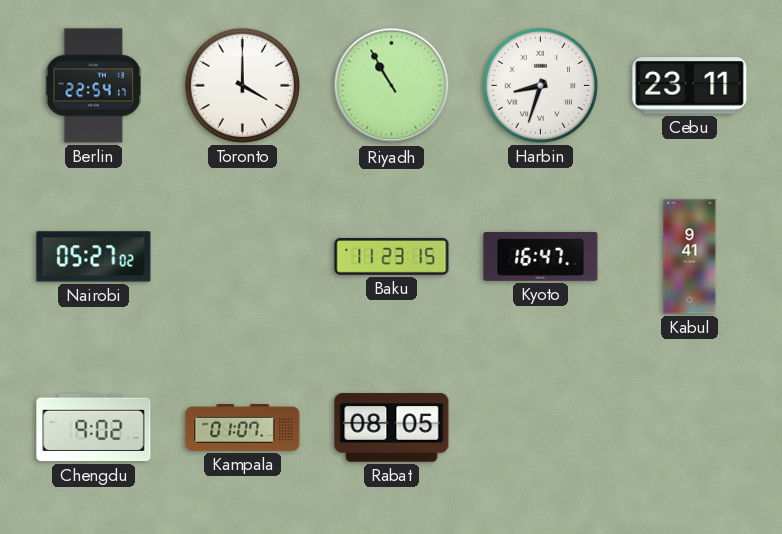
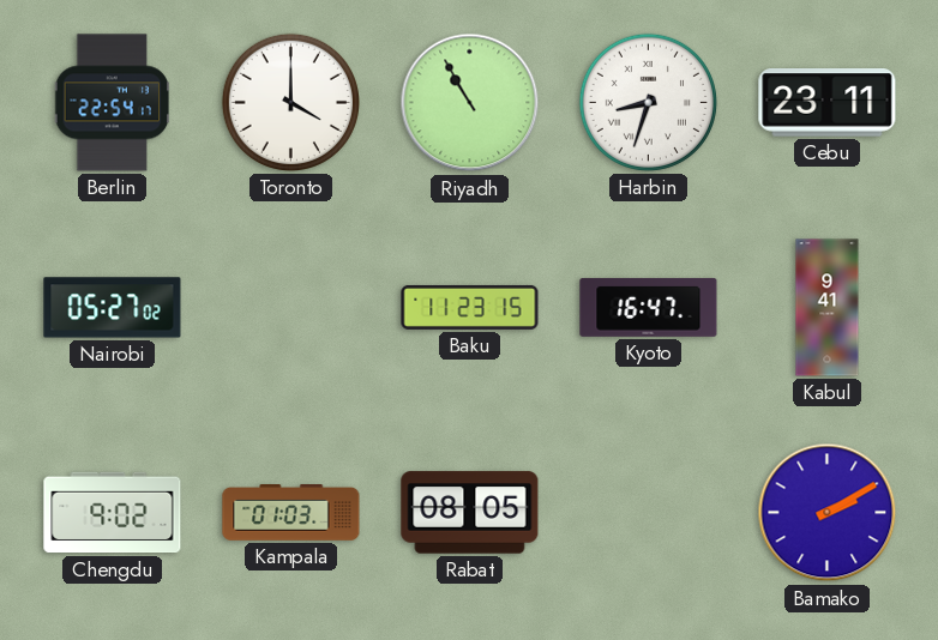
Kampala: 01:07 -> 01:03
Bamako: none -> 2:10
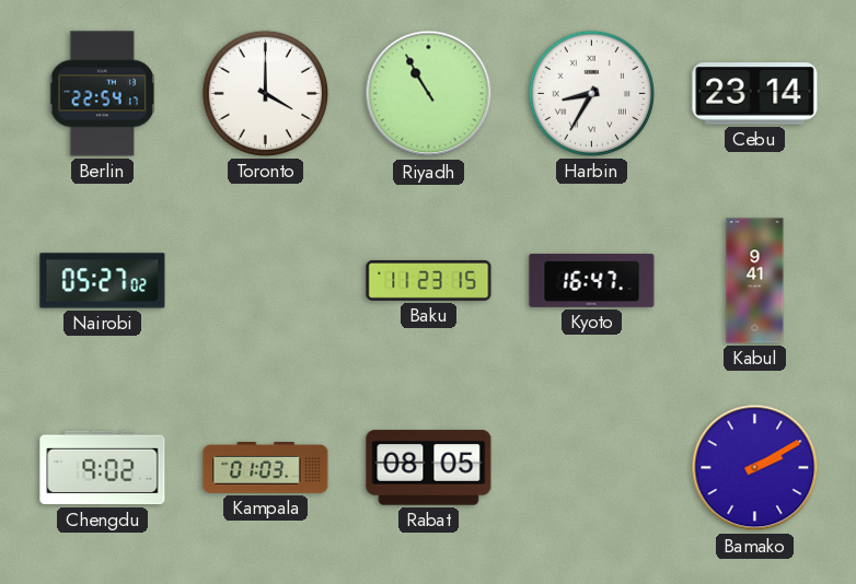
Harbin: 8:33 -> 8:35
Cebu: 23:11 -> 23:14
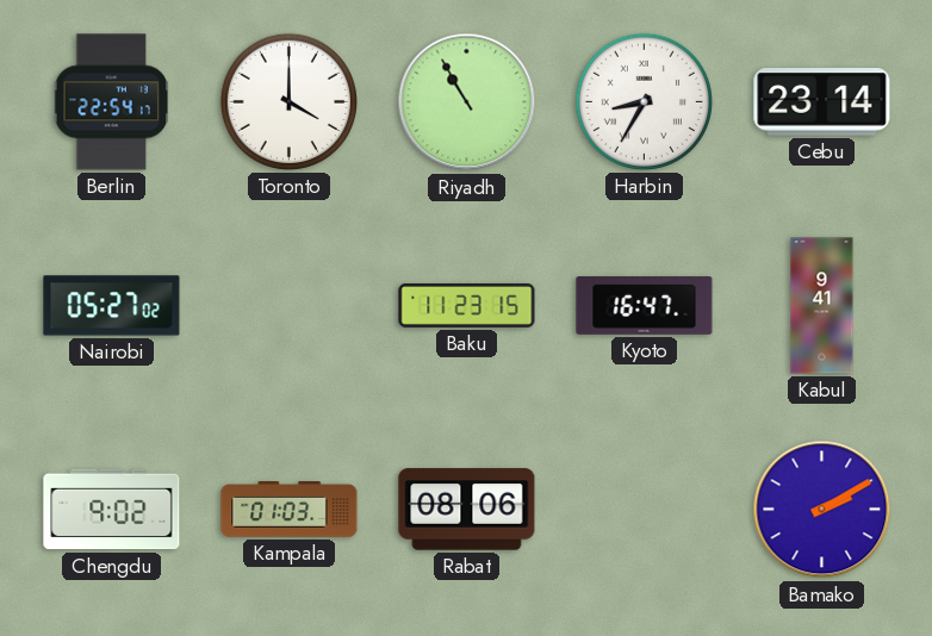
Rabat: 08:05 -> 08:06
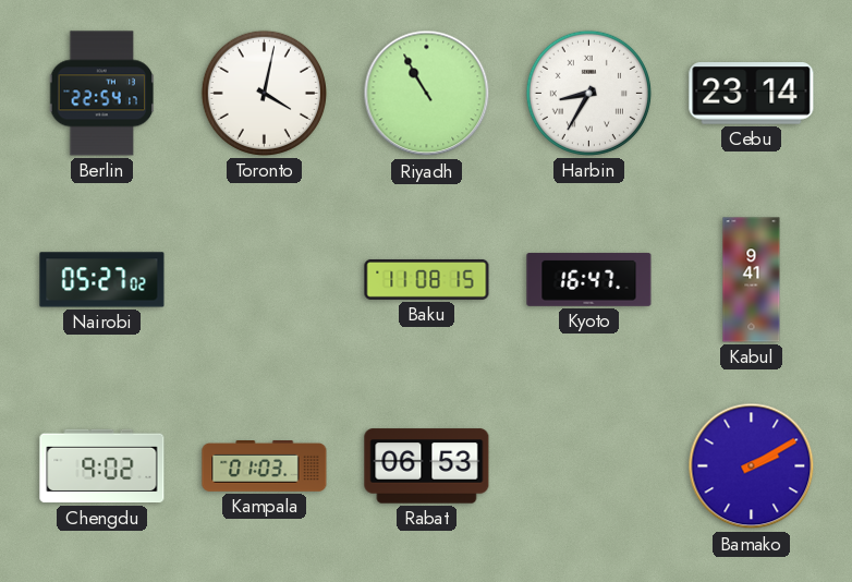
Toronto: 4:00 -> 4:02
Baku: 11:23 -> 11:08
Rabat: 08:06 -> 06:53
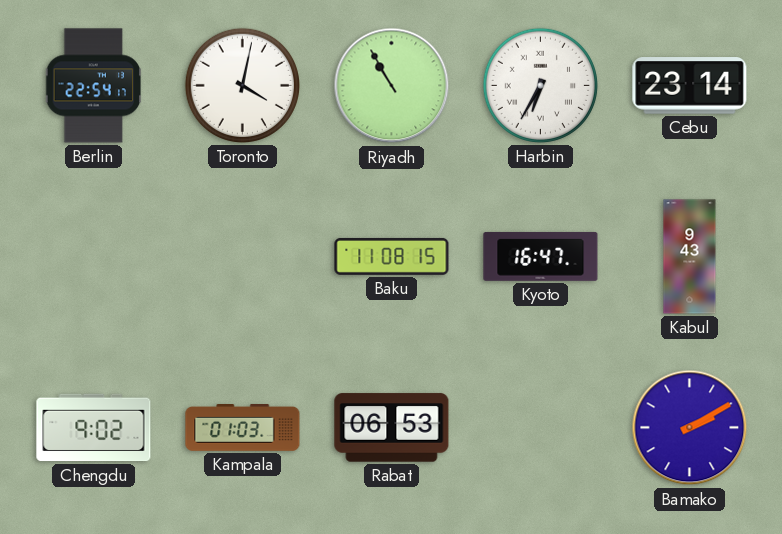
Harbin: 8:35 -> 6:35
Nairobi: 05:27 -> none
Kabul: 9:41 -> 9:43
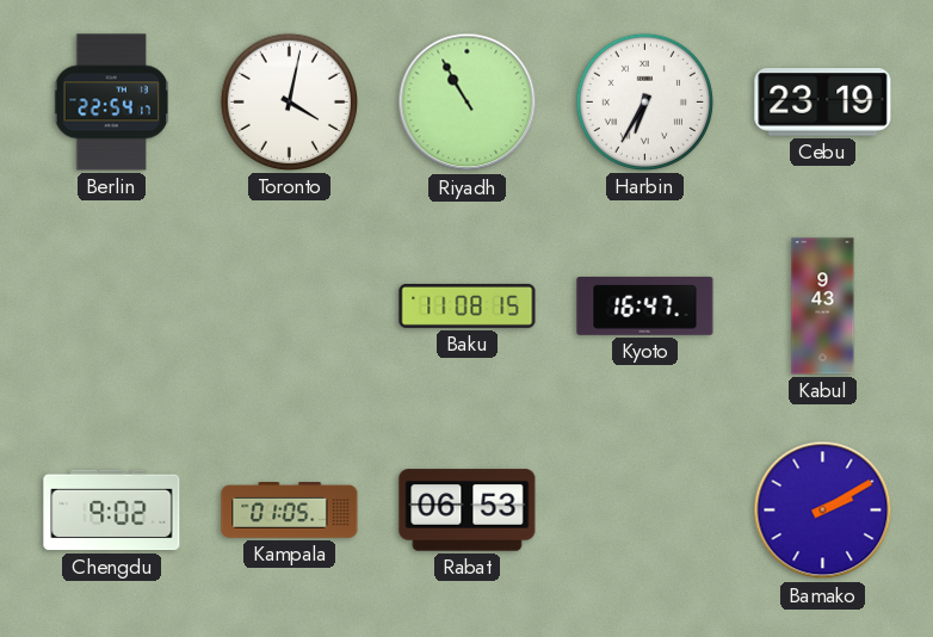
Cebu: 23:14 -> 23:19
Kampala: 01:03 -> 01:05
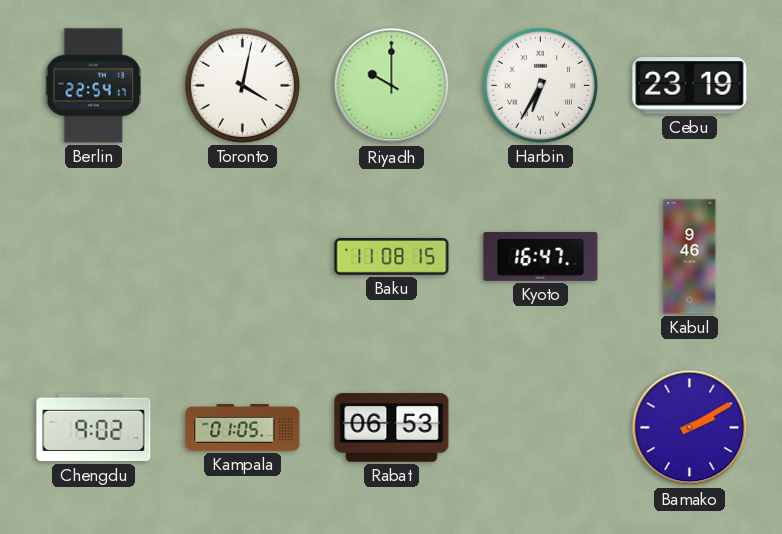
Riyadh: 10:55 -> 10:00
Kabul: 9:43 -> 9:46
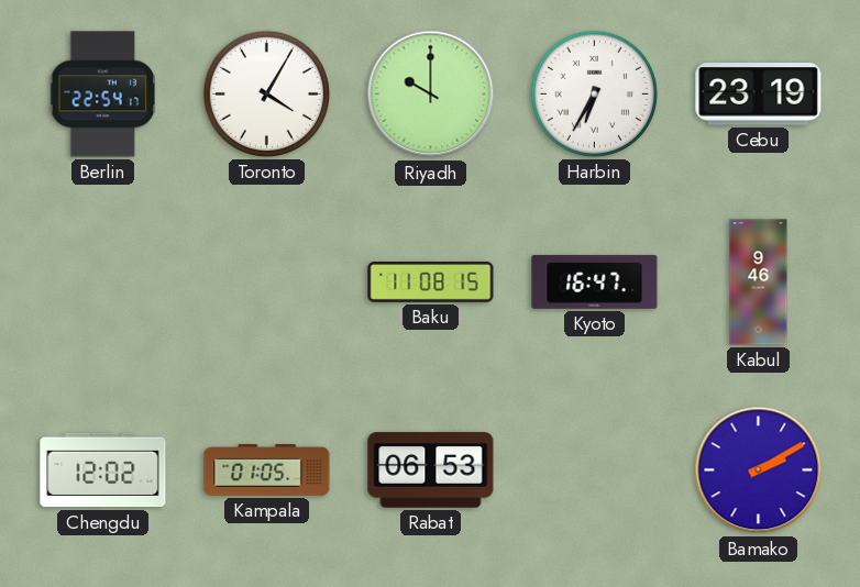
Toronto: 4:02 -> 4:05
Chengdu: 9:02 -> 12:02
